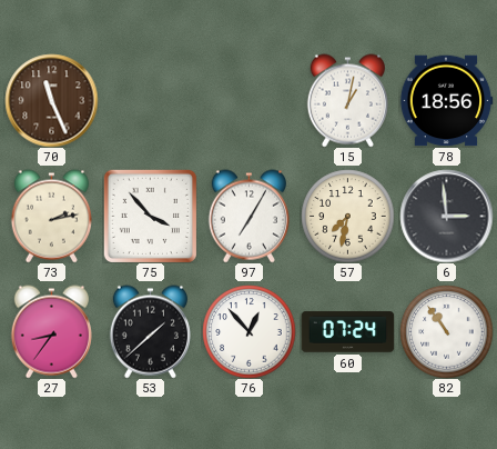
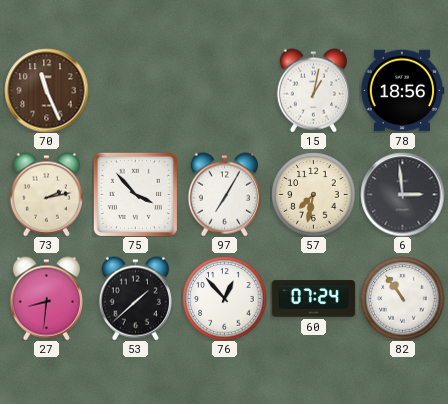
27: 8:36 -> 8:31
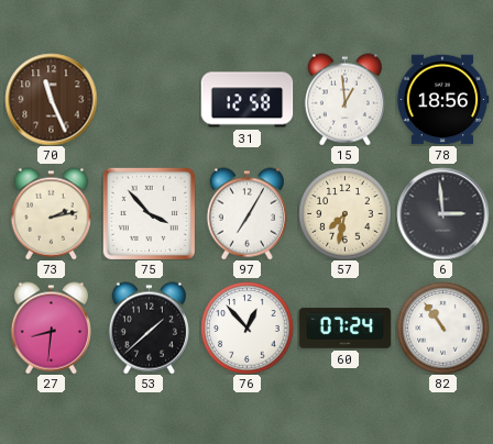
31: none -> 12:58
15: 1:02 -> 12:59
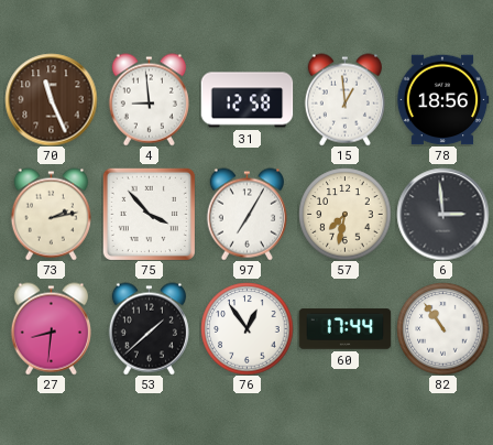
4: none -> 8:59
76: 12:53 -> 12:54
60: 07:24 -> 17:44
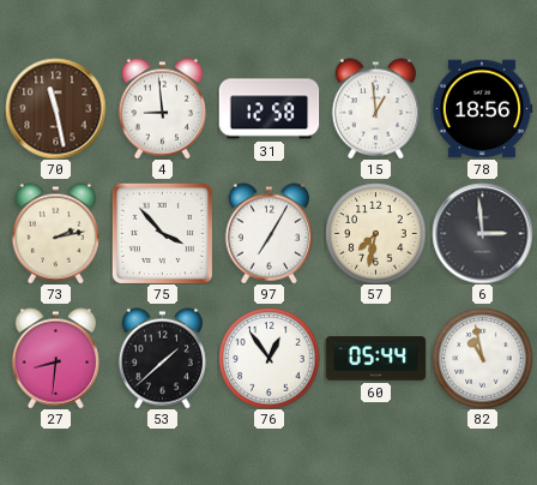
70: 11:26 -> 11:28
60: 17:44 -> 05:44
82: 10:54 -> 10:58
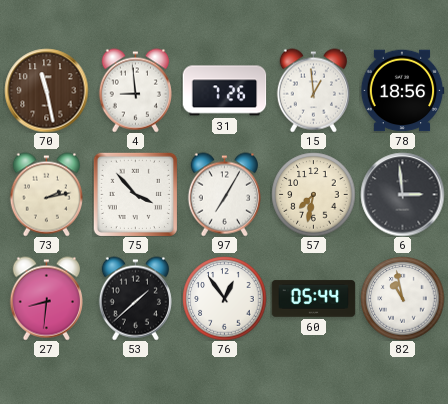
31: 12:58 -> 7:26
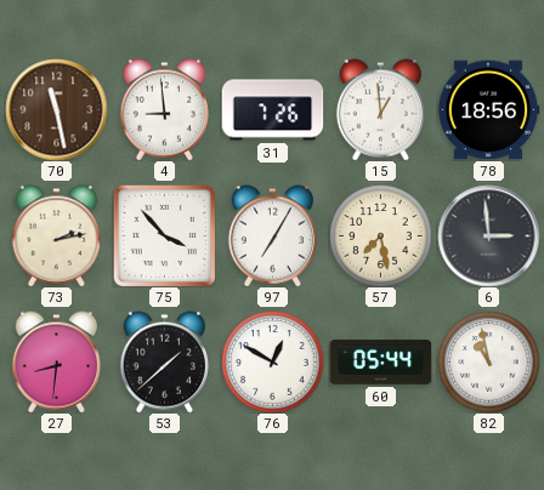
57: 7:32 -> 7:28
76: 12:54 -> 12:50
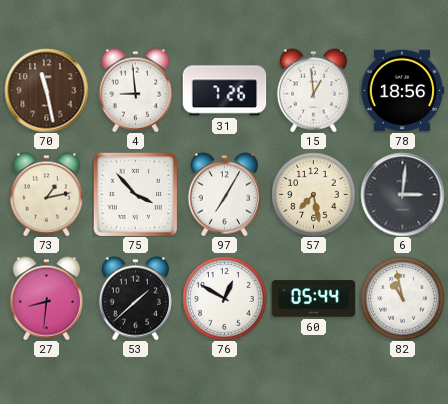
73: 2:13 -> 1:13
6: 2:59 -> 3:01
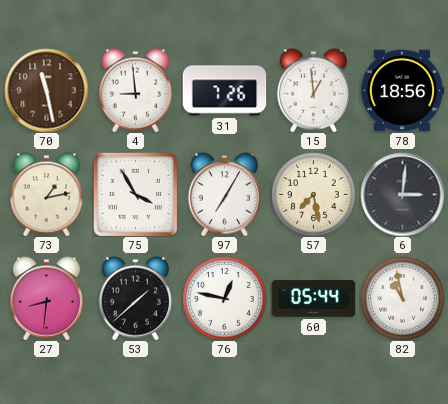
75: 3:53 -> 3:55
76: 12:50 -> 12:47
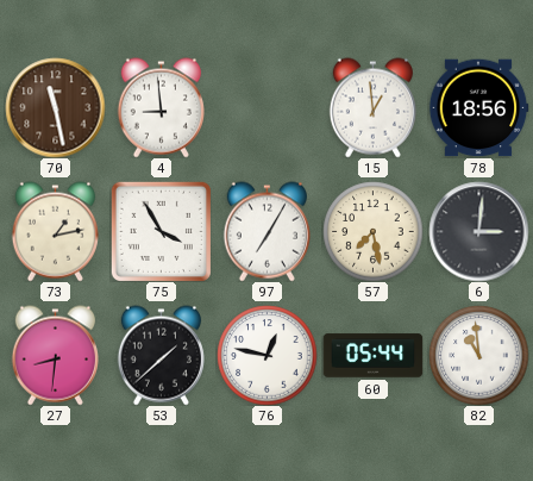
31: 7:26 -> none
82: 10:58 -> 10:59
